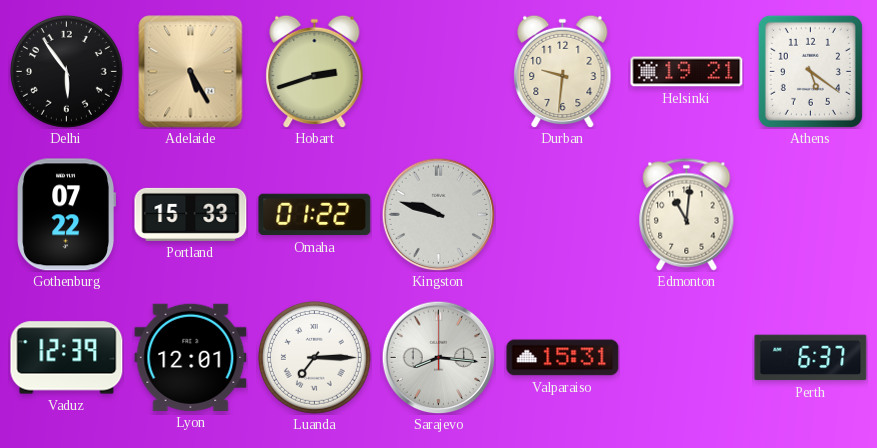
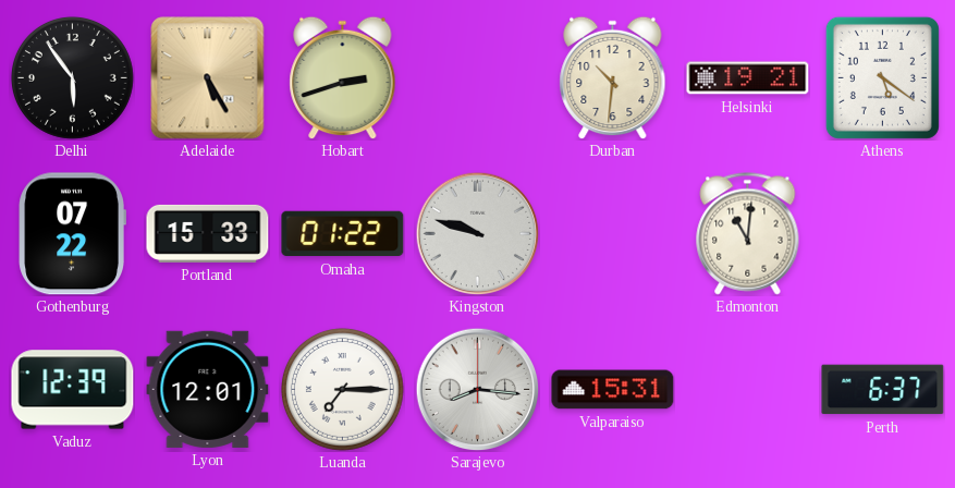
Durban: 9:31 -> 10:31
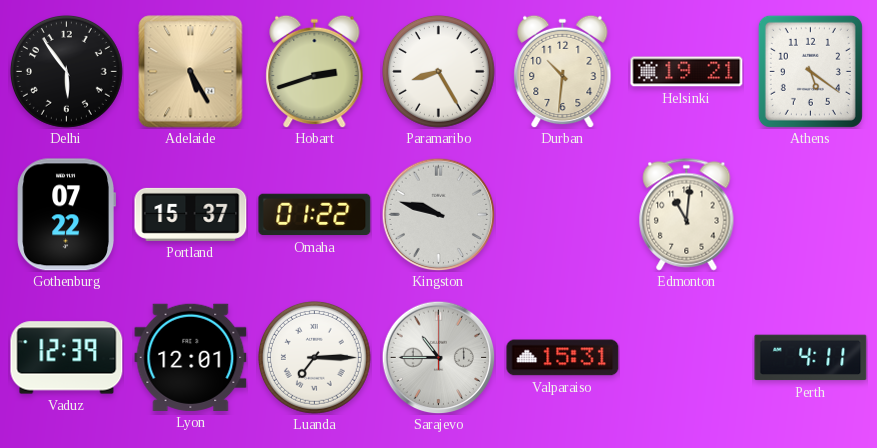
Paramaribo: none -> 8:25
Portland: 15:33 -> 15:37
Sarajevo: 8:16 -> 10:45
Perth: 6:37 -> 4:11
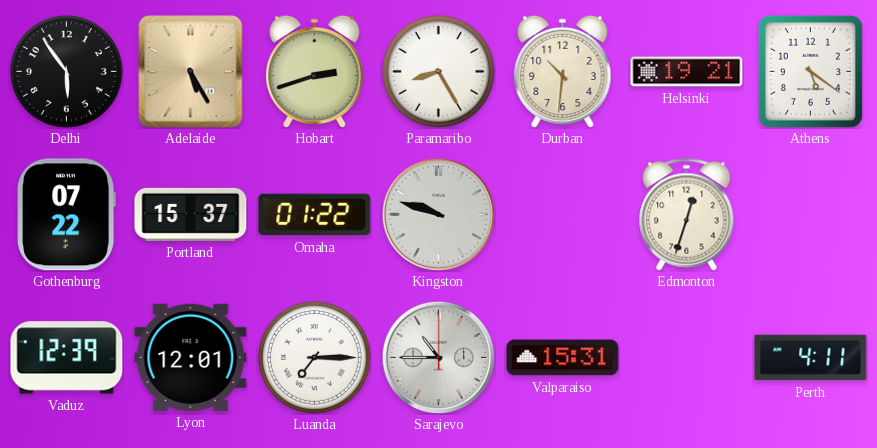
Edmonton: 11:01 -> 12:33
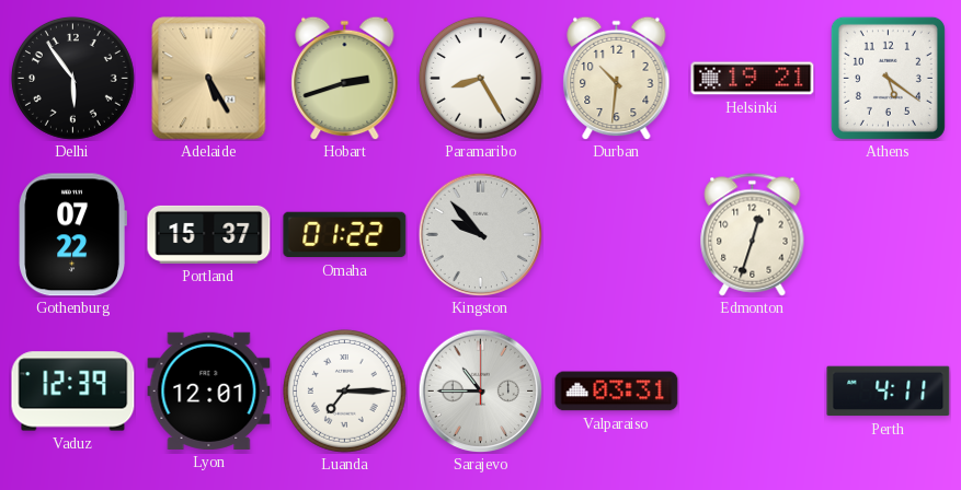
Kingston: 9:48 -> 9:53
Valparaiso: 15:31 -> 03:31
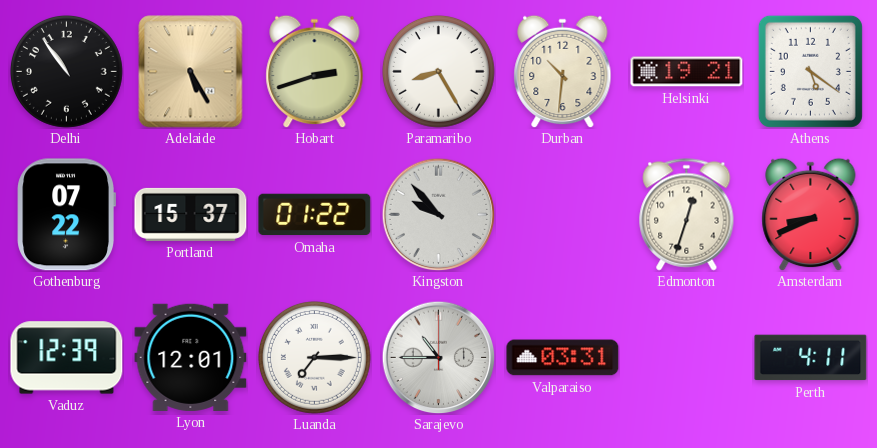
Delhi: 5:54 -> 10:54
Amsterdam: none -> 8:41
